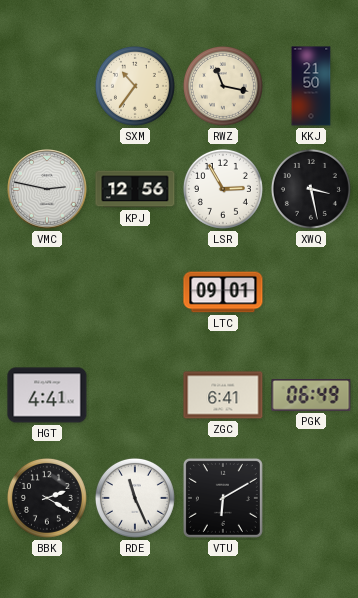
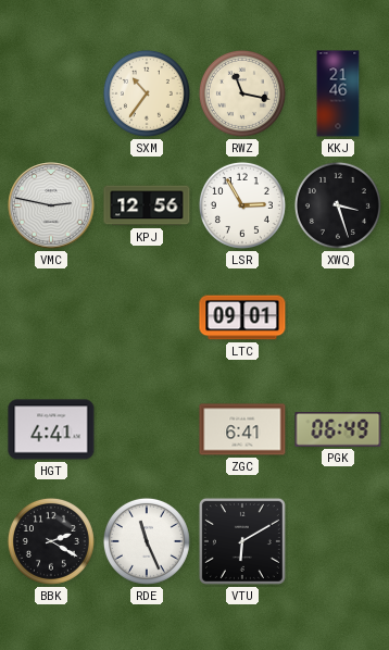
KKJ: 21:50 -> 21:46
XWQ: 3:28 -> 3:27
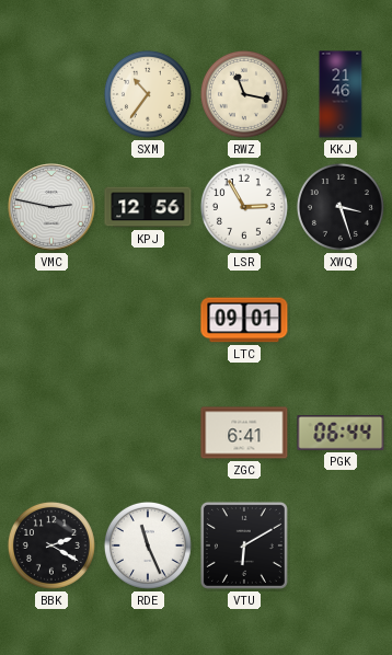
HGT: 4:41 -> none
PGK: 06:49 -> 06:44
